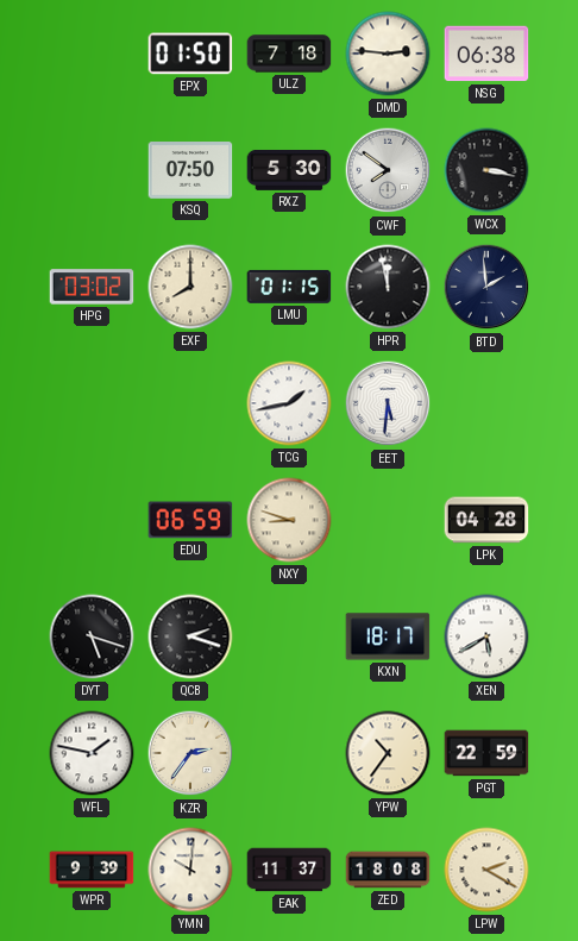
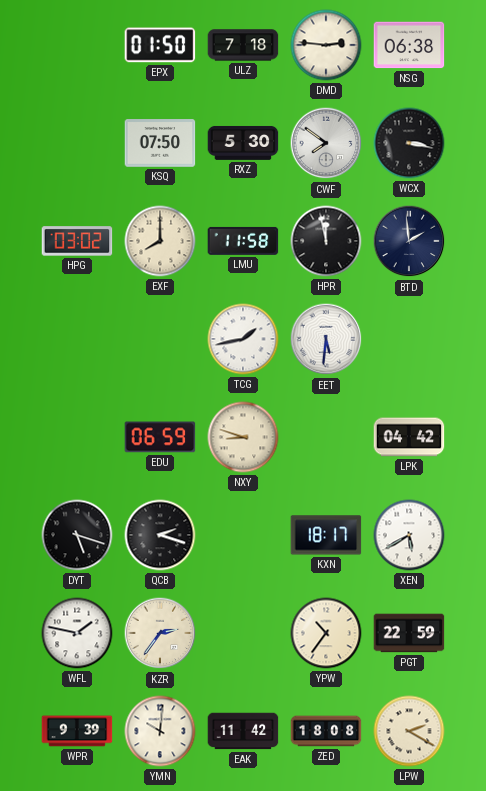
LMU: 01:15 -> 11:58
LPK: 04:28 -> 04:42
EAK: 11:37 -> 11:42
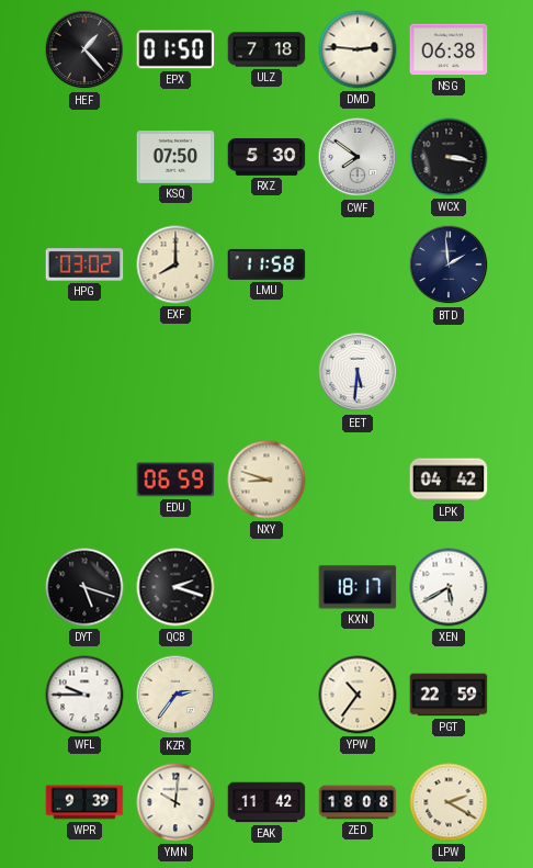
HEF: none -> 1:23
HPR: 11:58 -> none
TCG: 1:43 -> none
WFL: 1:47 -> 9:45
